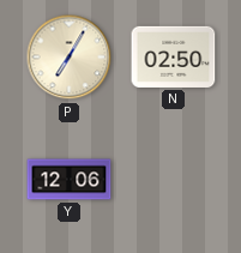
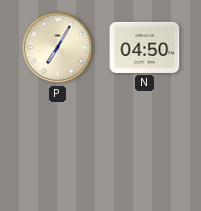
N: 02:50 -> 04:50
Y: 12:06 -> none
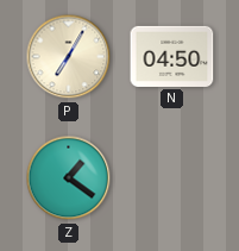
Z: none -> 1:21
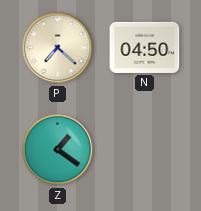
P: 7:05 -> 7:22
